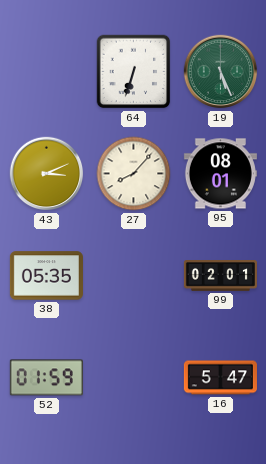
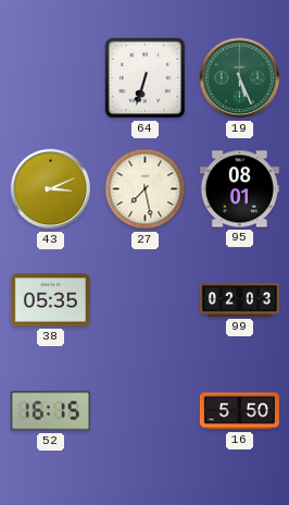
27: 8:07 -> 7:28
99: 02:01 -> 02:03
52: 01:59 -> 16:15
16: 5:47 -> 5:50
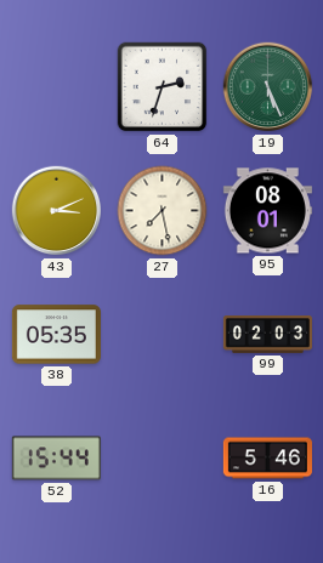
64: 6:33 -> 2:33
52: 16:15 -> 15:44
16: 5:50 -> 5:46
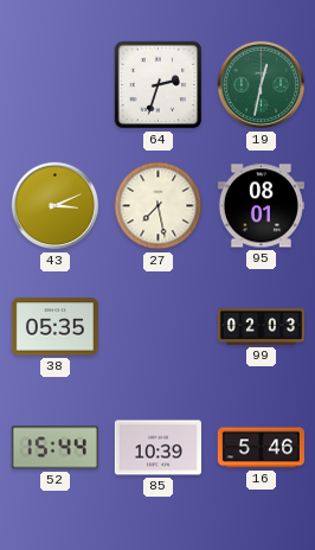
19: 5:26 -> 12:32
85: none -> 10:39
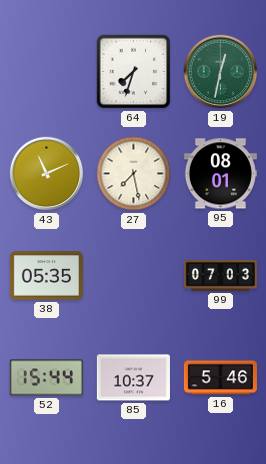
64: 2:33 -> 7:33
43: 3:11 -> 11:11
99: 02:03 -> 07:03
85: 10:39 -> 10:37
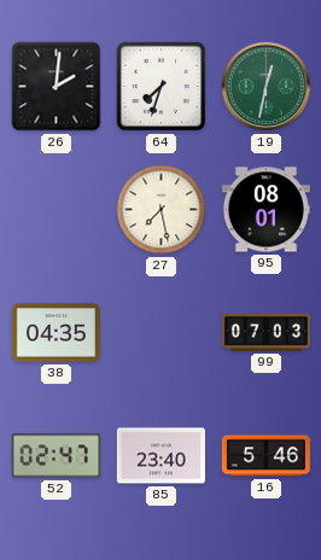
26: none -> 2:01
43: 11:11 -> none
38: 05:35 -> 04:35
52: 15:44 -> 02:47
85: 10:37 -> 23:40
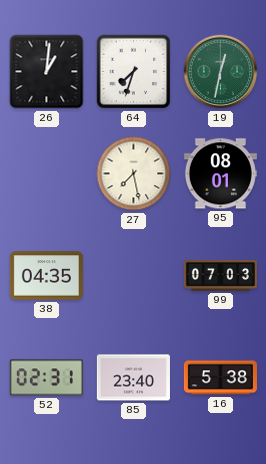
26: 2:01 -> 1:01
52: 02:47 -> 02:31
16: 5:46 -> 5:38
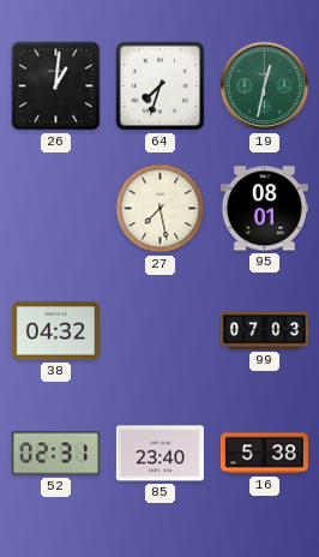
38: 04:35 -> 04:32
